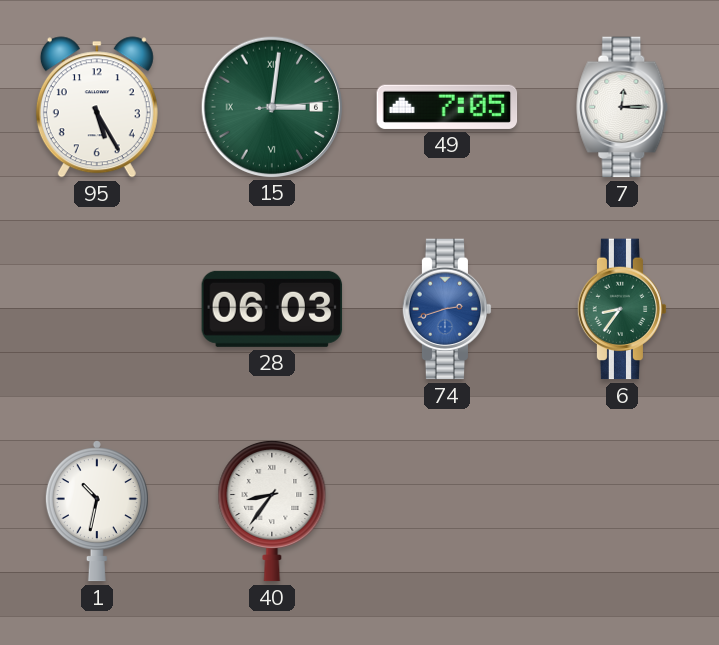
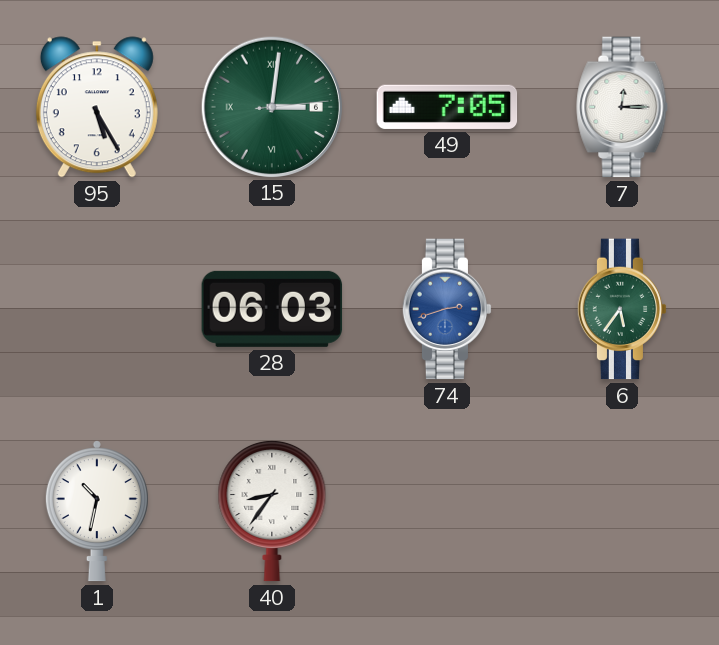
6: 8:36 -> 5:36
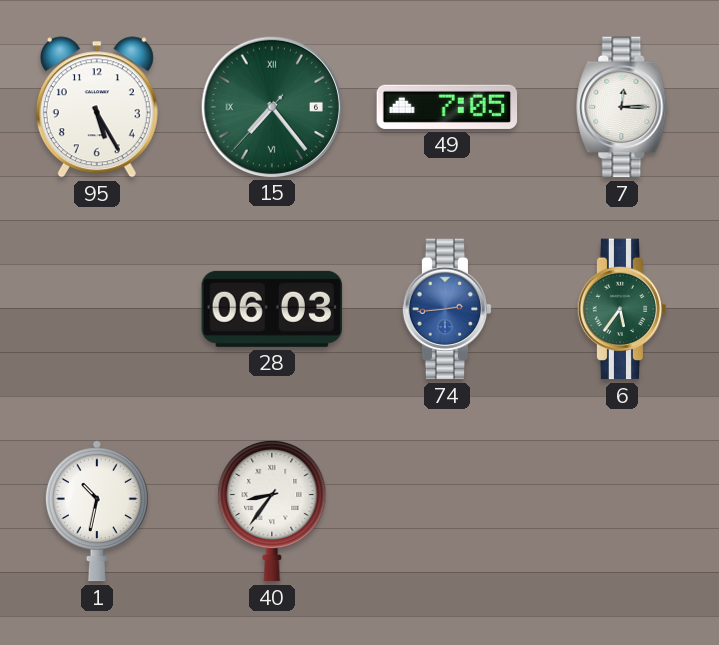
15: 3:01 -> 7:23
74: 2:42 -> 2:44
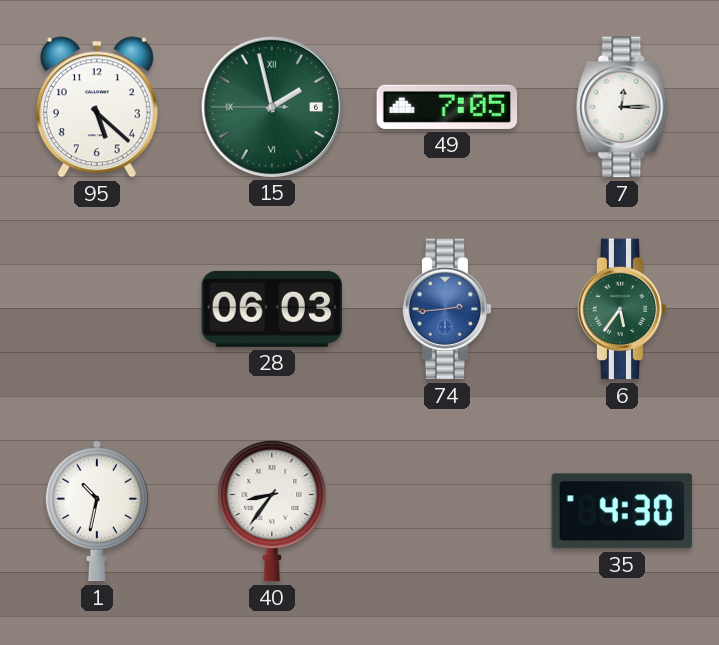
95: 5:25 -> 5:22
15: 7:23 -> 1:57
35: none -> 4:30
